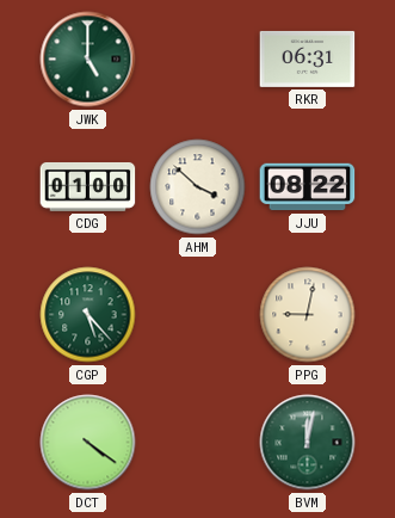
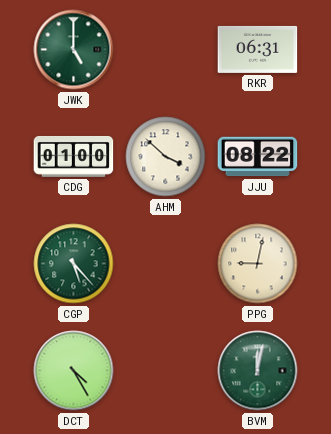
DCT: 4:21 -> 4:25
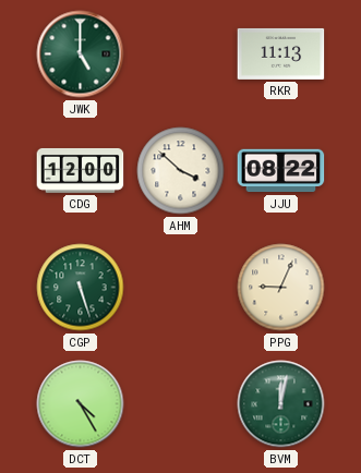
RKR: 06:31 -> 11:13
CDG: 01:00 -> 12:00
CGP: 5:23 -> 5:27
PPG: 9:02 -> 9:04
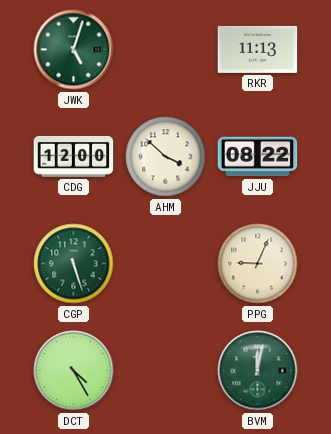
JWK: 5:00 -> 5:03
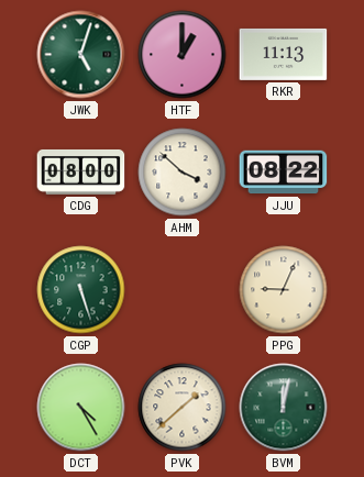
HTF: none -> 1:00
CDG: 12:00 -> 08:00
PVK: none -> 1:38
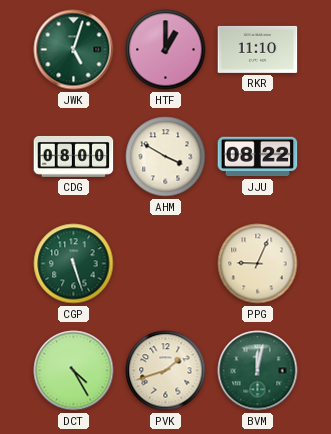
RKR: 11:13 -> 11:10
AHM: 3:52 -> 3:50
PVK: 1:38 -> 1:42
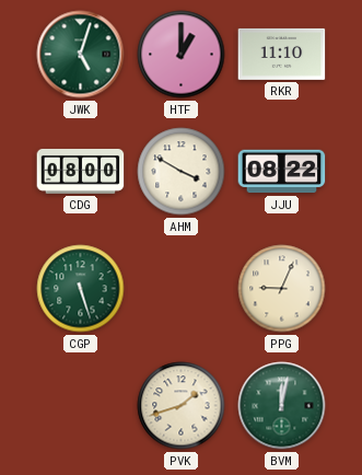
DCT: 4:25 -> none
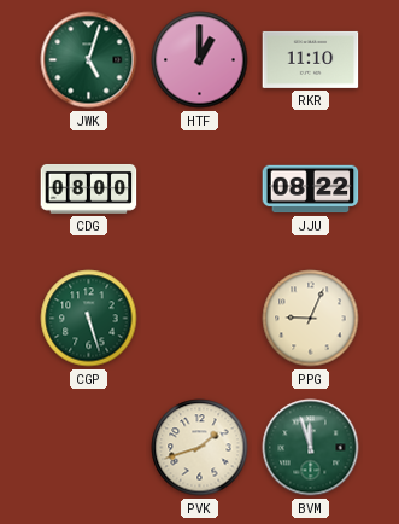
AHM: 3:50 -> none
BVM: 12:02 -> 11:57
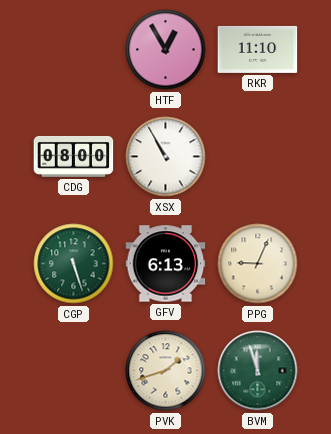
JWK: 5:03 -> none
HTF: 1:00 -> 12:55
XSX: none -> 10:55
JJU: 08:22 -> none
GFV: none -> 6:13
